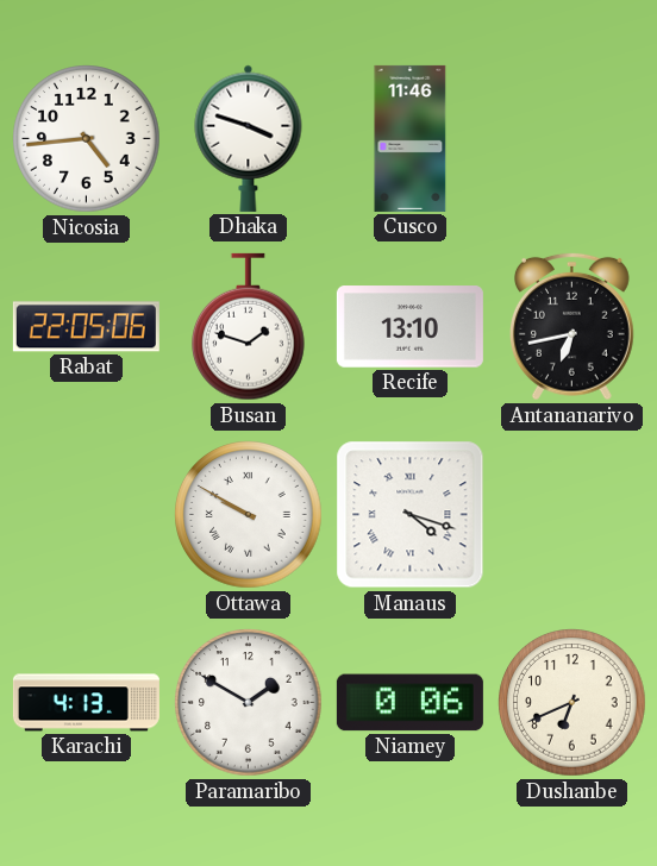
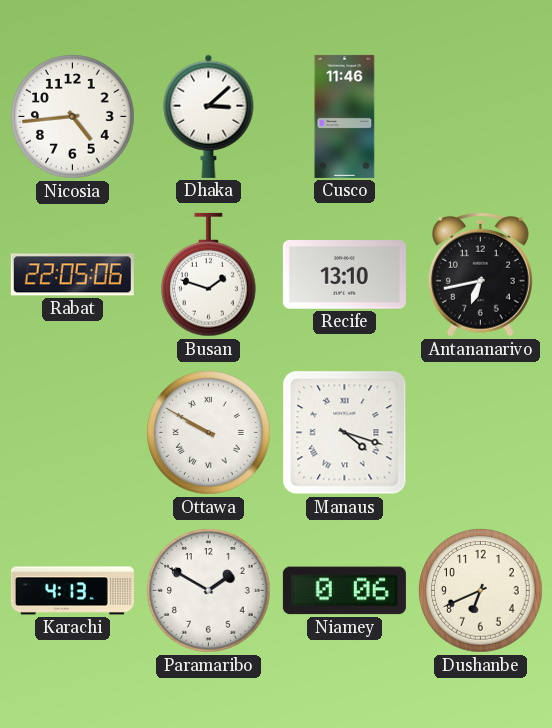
Dhaka: 3:48 -> 3:08
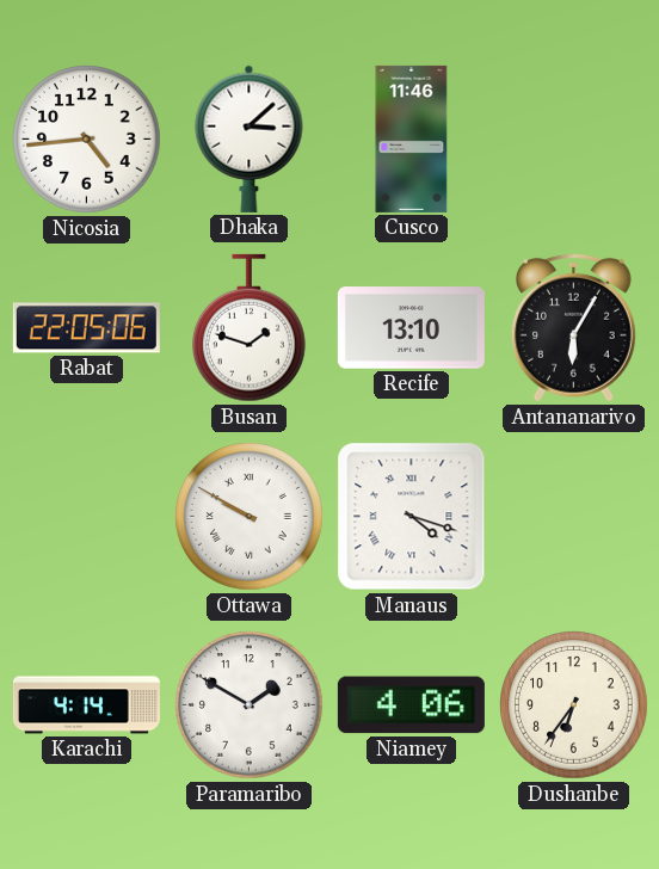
Antananarivo: 6:43 -> 6:05
Karachi: 4:13 -> 4:14
Niamey: 0:06 -> 4:06
Dushanbe: 6:41 -> 6:36
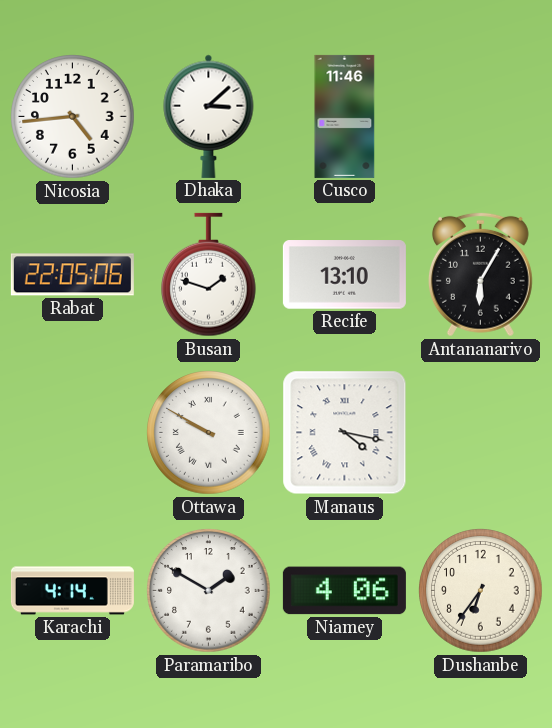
Manaus: 4:18 -> 4:17
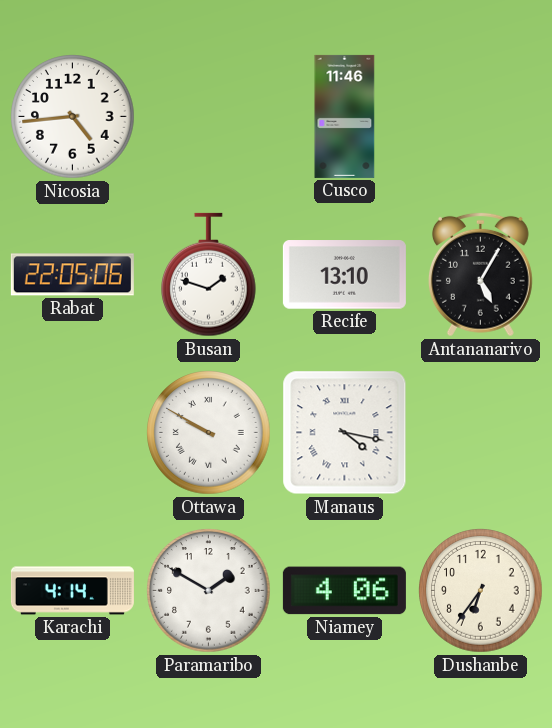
Dhaka: 3:08 -> none
Antananarivo: 6:05 -> 5:05
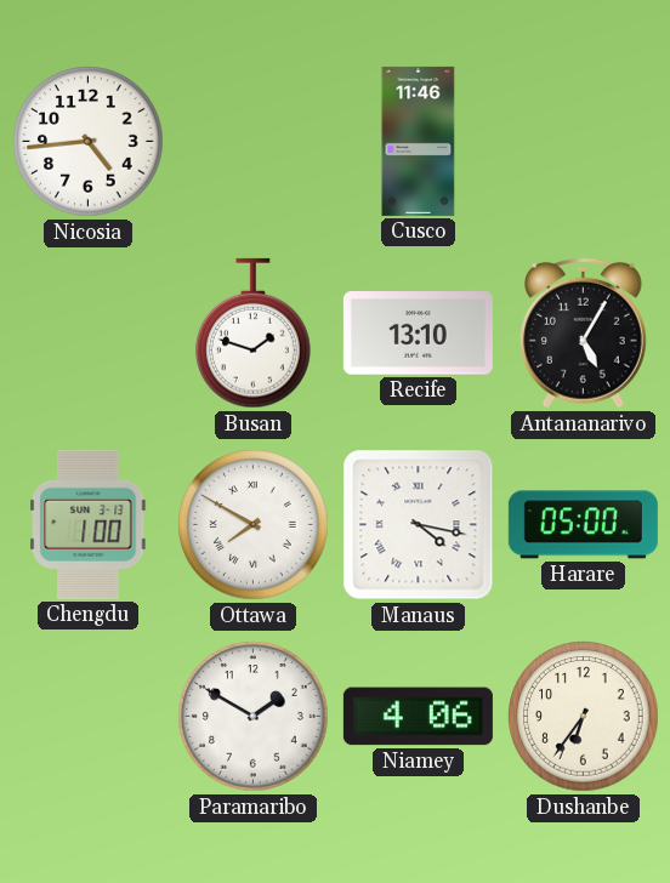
Rabat: 22:05 -> none
Chengdu: none -> 1:00
Ottawa: 9:50 -> 7:50
Harare: none -> 05:00
Karachi: 4:14 -> none
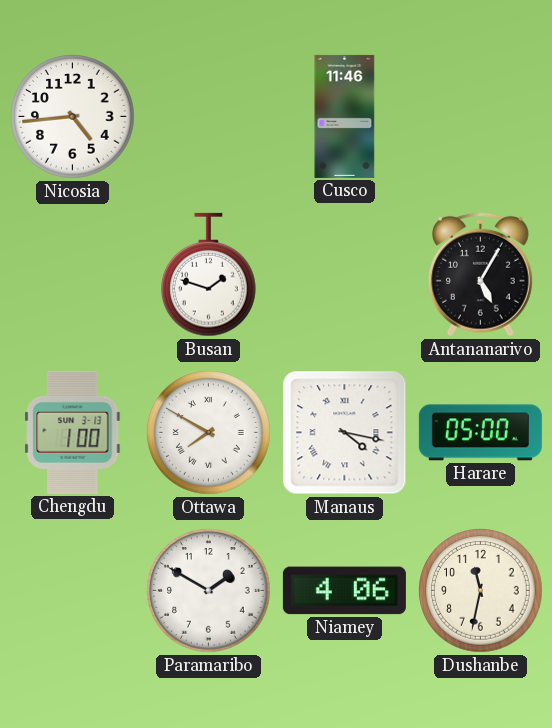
Recife: 13:10 -> none
Dushanbe: 6:36 -> 11:32
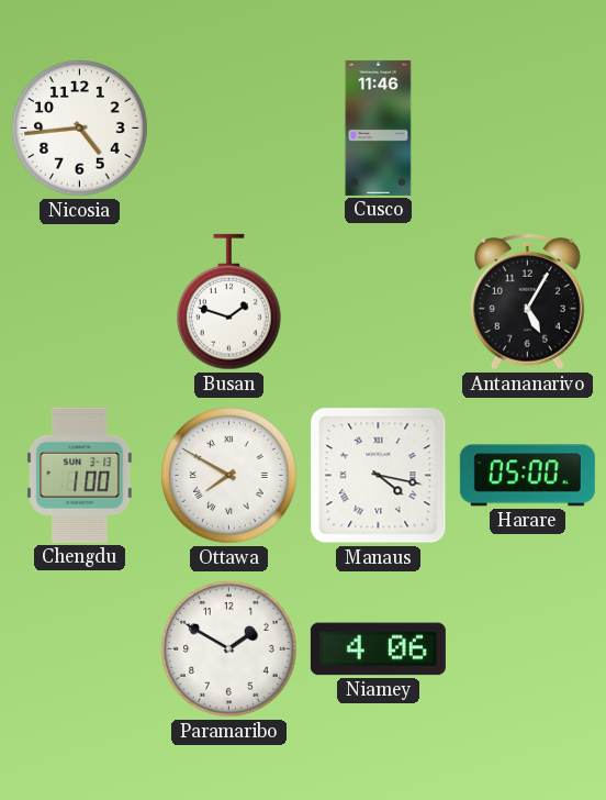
Dushanbe: 11:32 -> none
